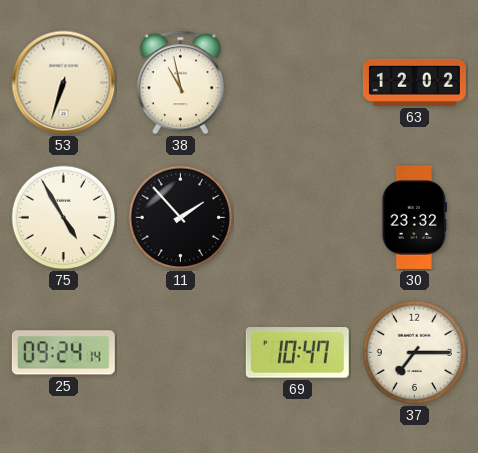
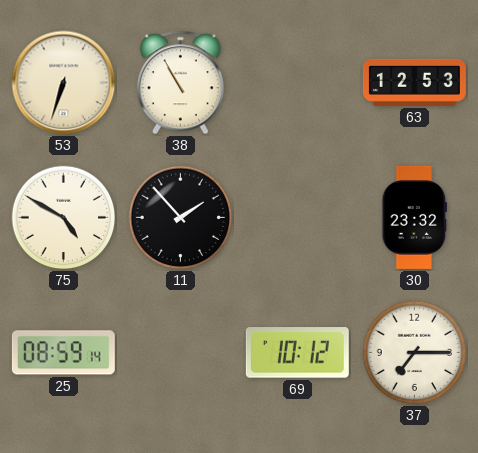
38: 10:58 -> 10:55
63: 12:02 -> 12:53
75: 4:55 -> 4:50
25: 09:24 -> 08:59
69: 10:47 -> 10:12
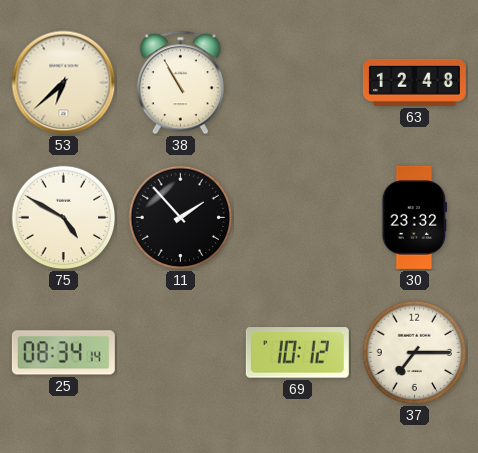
53: 6:33 -> 6:38
63: 12:53 -> 12:48
25: 08:59 -> 08:34
